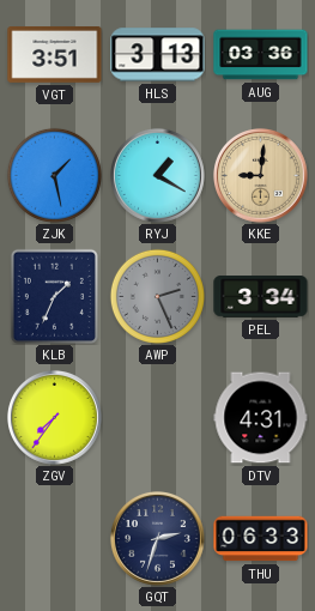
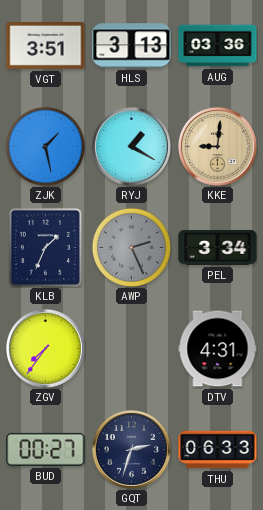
BUD: none -> 00:27
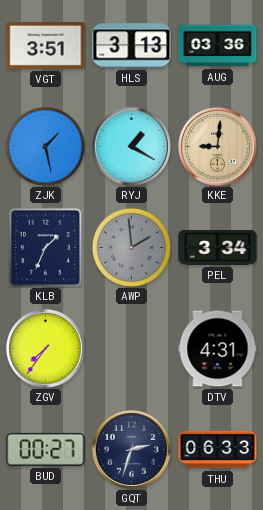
AWP: 2:26 -> 1:59
